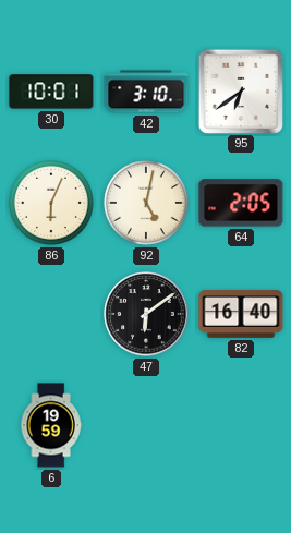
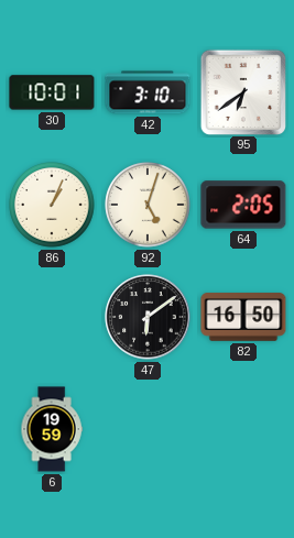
86: 6:04 -> 1:04
92: 5:02 -> 5:03
82: 16:40 -> 16:50
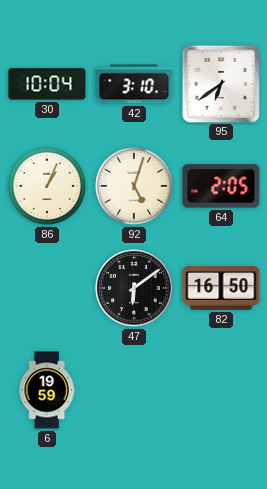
30: 10:01 -> 10:04
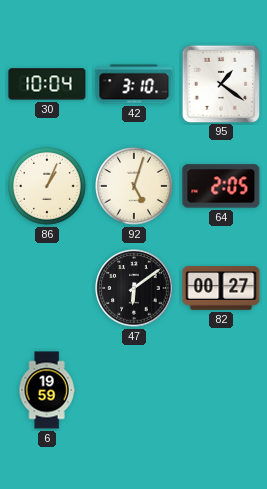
95: 6:39 -> 1:21
82: 16:50 -> 00:27
